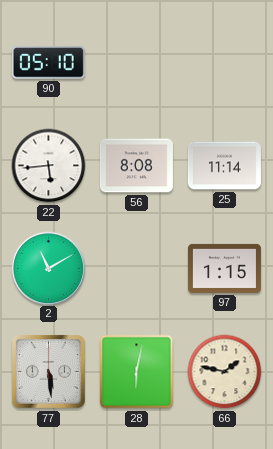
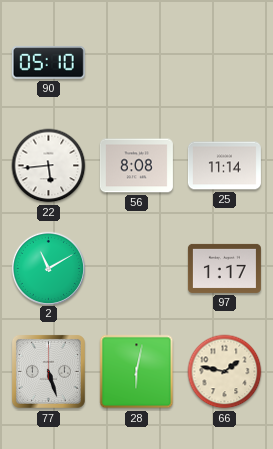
97: 1:15 -> 1:17
77: 5:29 -> 5:27
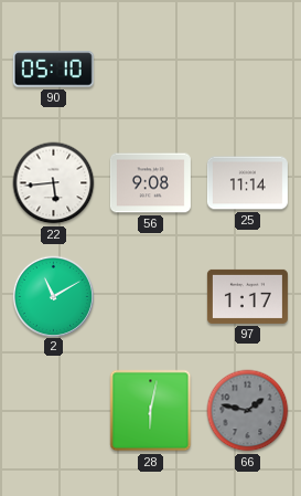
56: 8:08 -> 9:08
77: 5:27 -> none
66 dial: cream -> grey
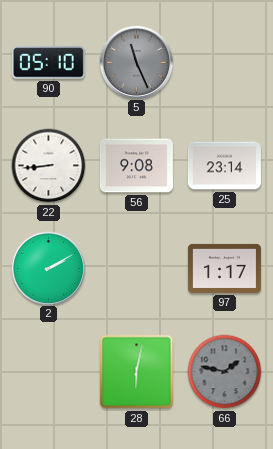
5: none -> 11:26
22: 5:44 -> 8:44
25: 11:14 -> 23:14
2: 11:10 -> 2:10
